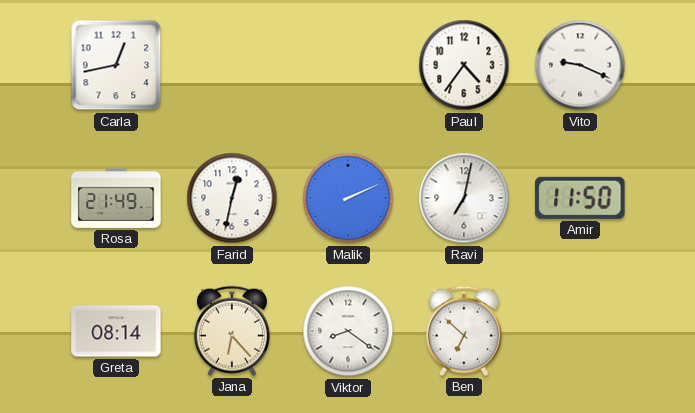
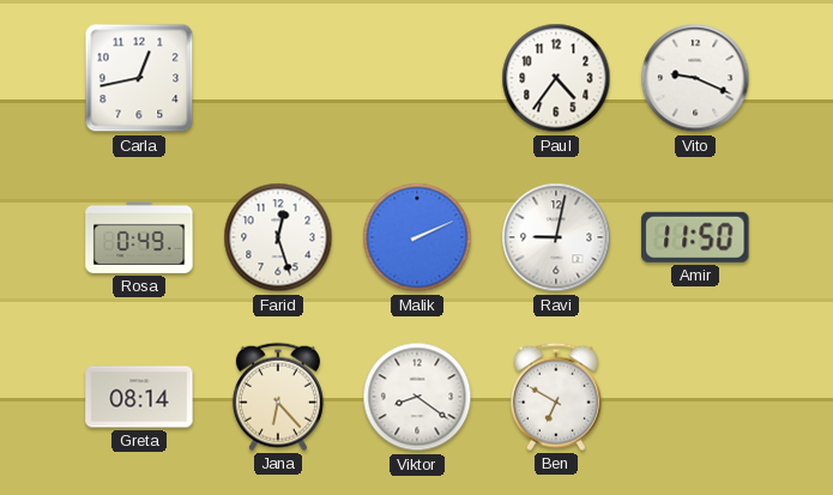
Rosa: 21:49 -> 0:49
Farid: 12:32 -> 12:27
Ravi: 7:02 -> 9:02
Ben: 6:52 -> 6:50
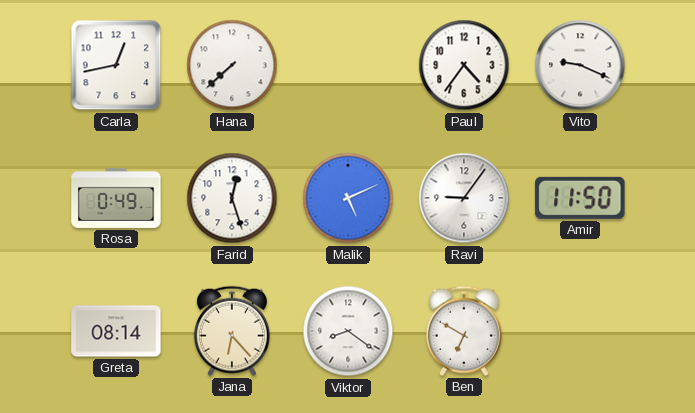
Hana: none -> 7:38
Malik: 2:11 -> 5:11
Ravi: 9:02 -> 9:06
